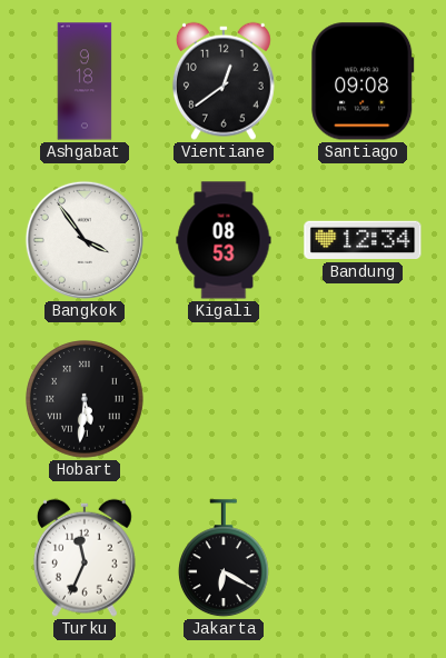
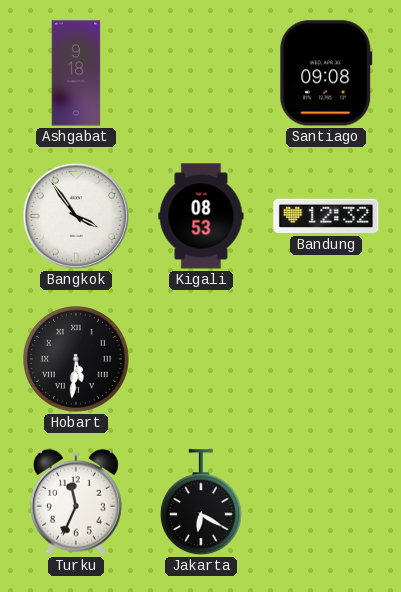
Vientiane: 12:39 -> none
Bandung: 12:34 -> 12:32
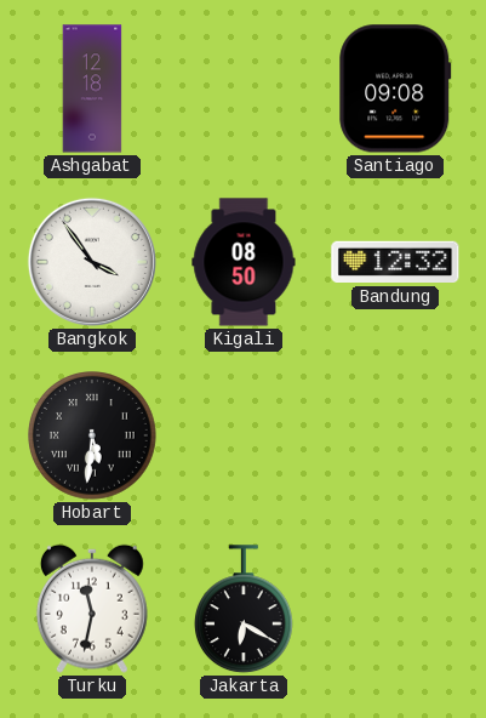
Ashgabat: 9:18 -> 12:18
Kigali: 08:53 -> 08:50
Turku: 11:34 -> 11:32
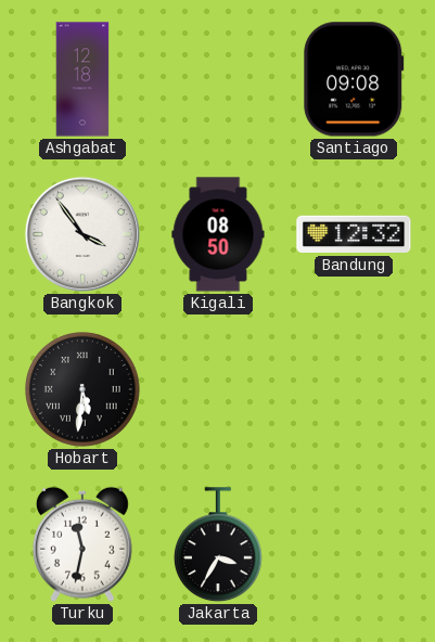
Jakarta: 6:20 -> 3:35
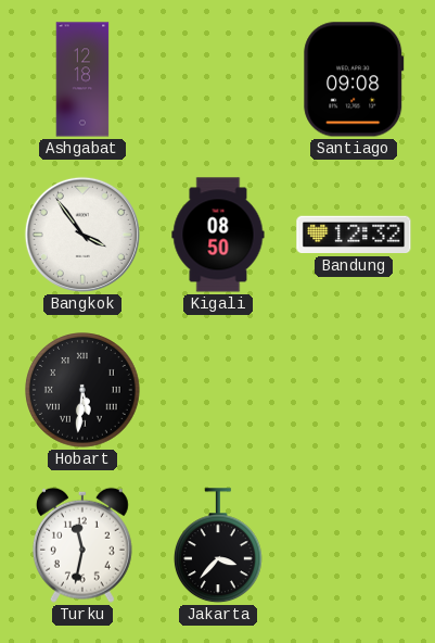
Jakarta: 3:35 -> 3:37
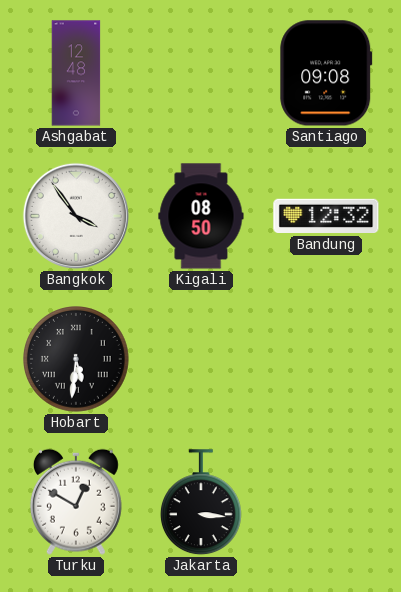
Ashgabat: 12:18 -> 12:48
Turku: 11:32 -> 12:50
Jakarta: 3:37 -> 3:16
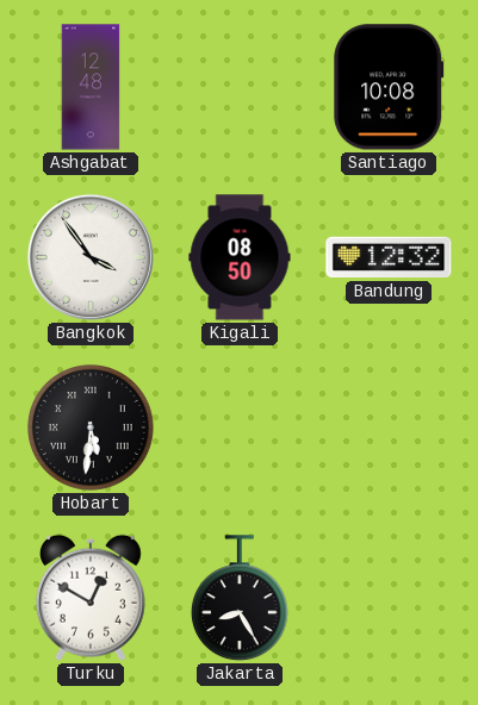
Santiago: 09:08 -> 10:08
Jakarta: 3:16 -> 8:25
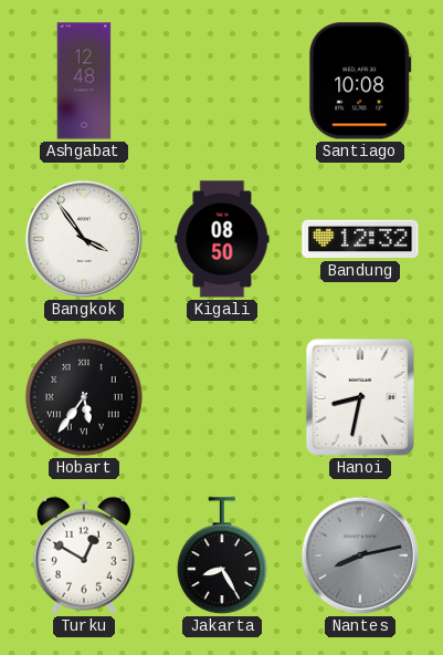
Hobart: 5:31 -> 5:36
Hanoi: none -> 8:32
Nantes: none -> 8:13
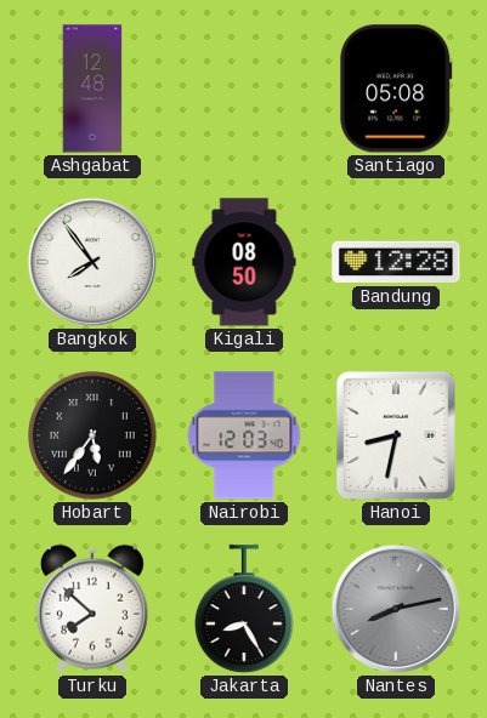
Santiago: 10:08 -> 05:08
Bangkok: 3:54 -> 7:54
Bandung: 12:32 -> 12:28
Nairobi: none -> 12:03
Turku: 12:50 -> 7:52
